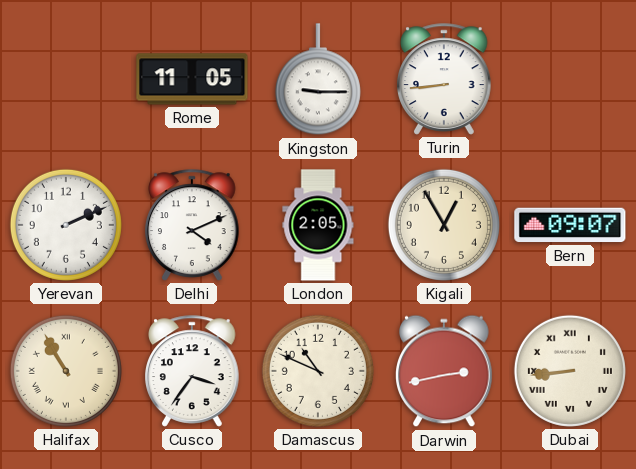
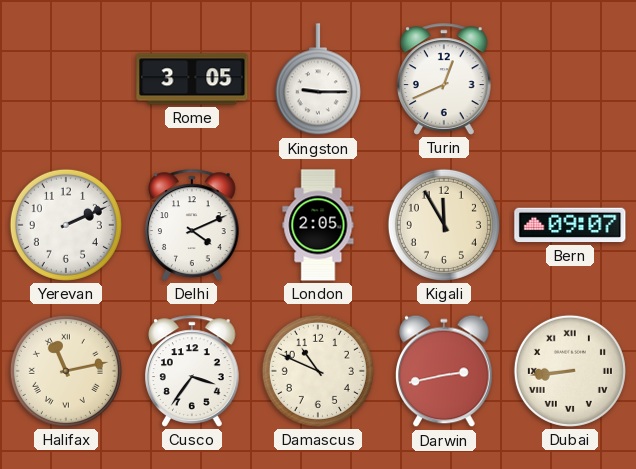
Rome: 11:05 -> 3:05
Turin: 8:44 -> 12:41
Kigali: 12:55 -> 11:55
Halifax: 10:55 -> 11:13
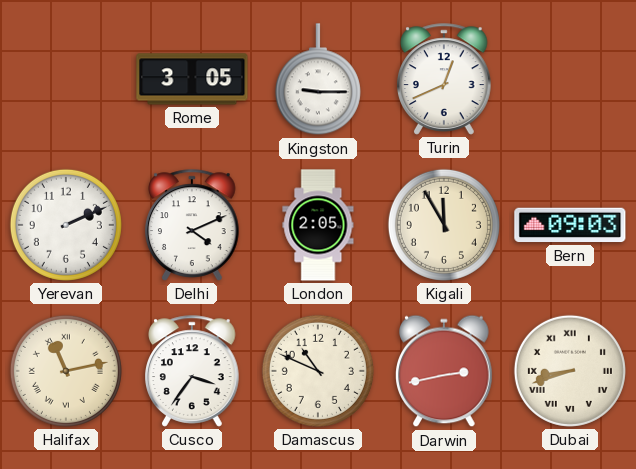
Bern: 09:07 -> 09:03
Dubai: 8:44 -> 8:42
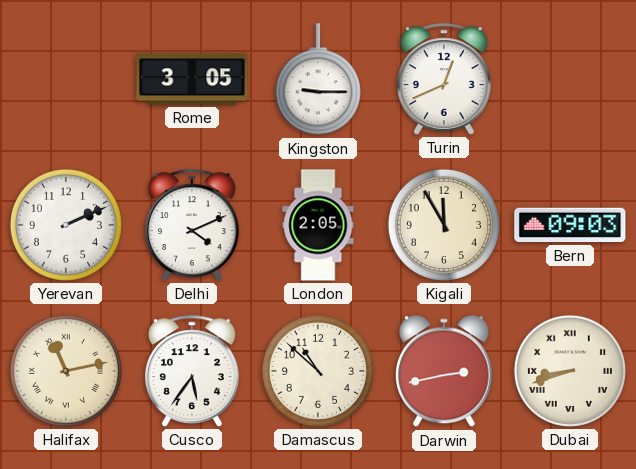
Cusco: 3:36 -> 5:36
Damascus: 10:49 -> 10:52
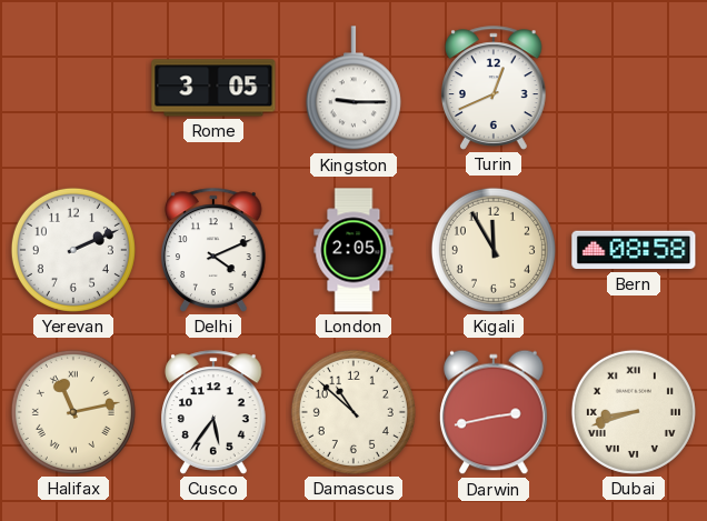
Bern: 09:03 -> 08:58
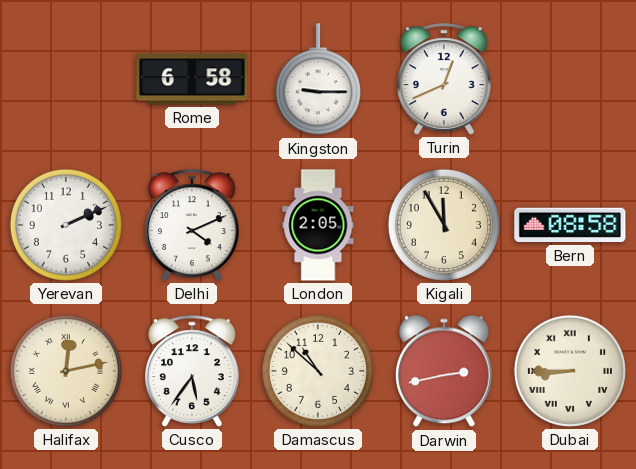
Rome: 3:05 -> 6:58
Halifax: 11:13 -> 12:13
Dubai: 8:42 -> 8:45
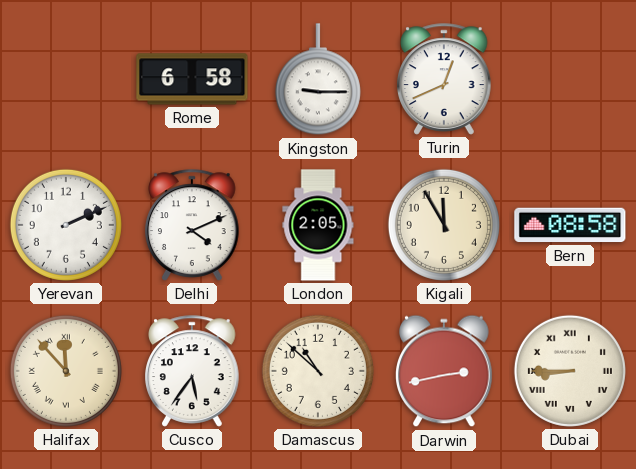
Halifax: 12:13 -> 11:53
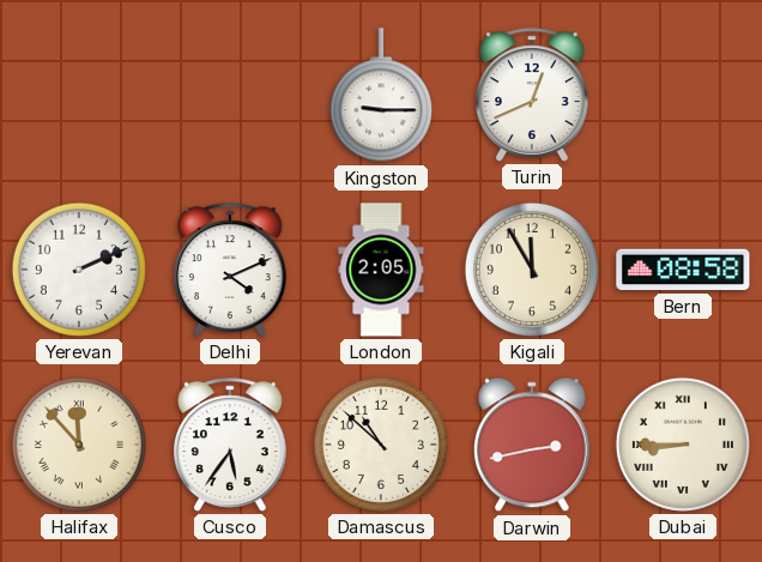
Rome: 6:58 -> none
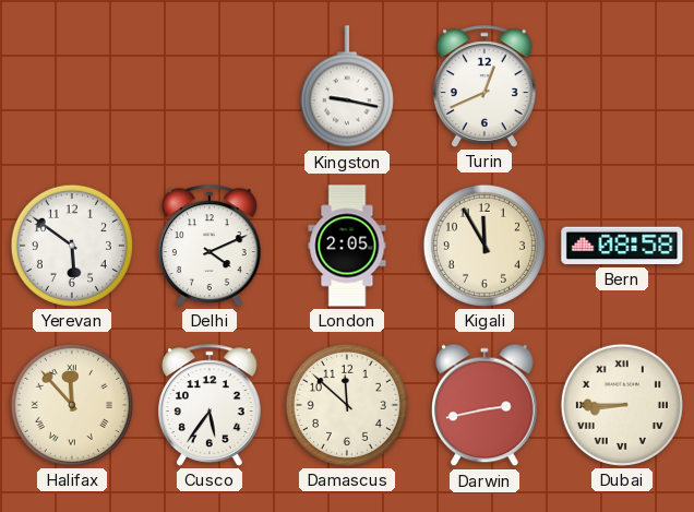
Kingston: 9:15 -> 9:17
Yerevan: 2:11 -> 5:51
Damascus: 10:52 -> 11:52
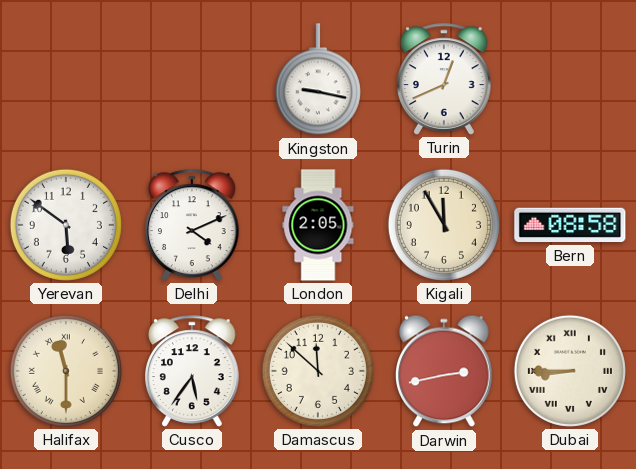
Halifax: 11:53 -> 11:30
